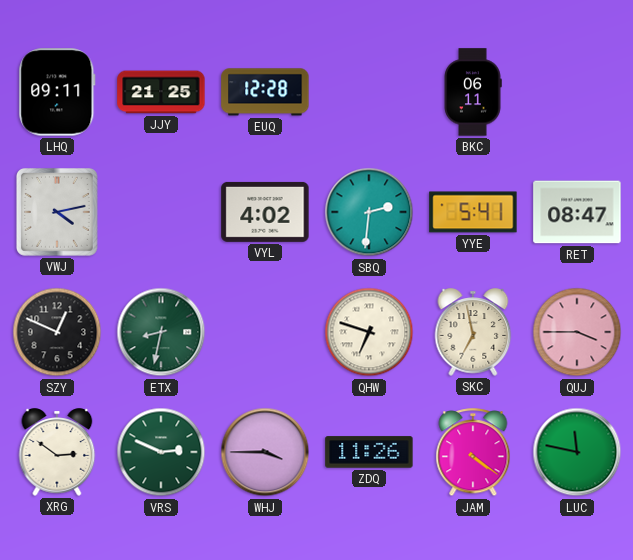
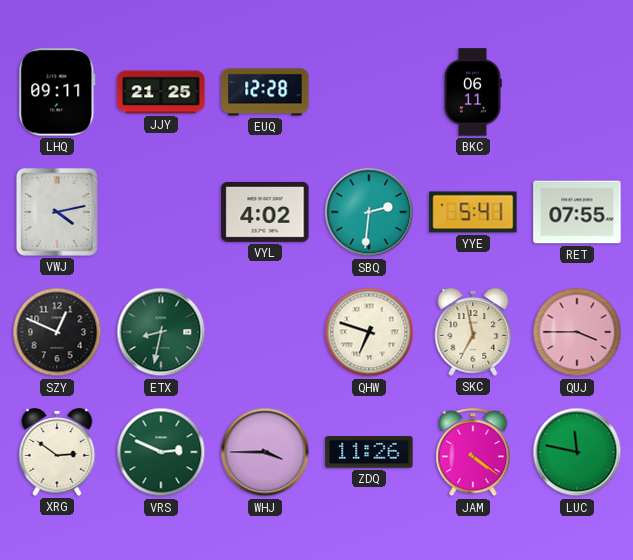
RET: 08:47 -> 07:55
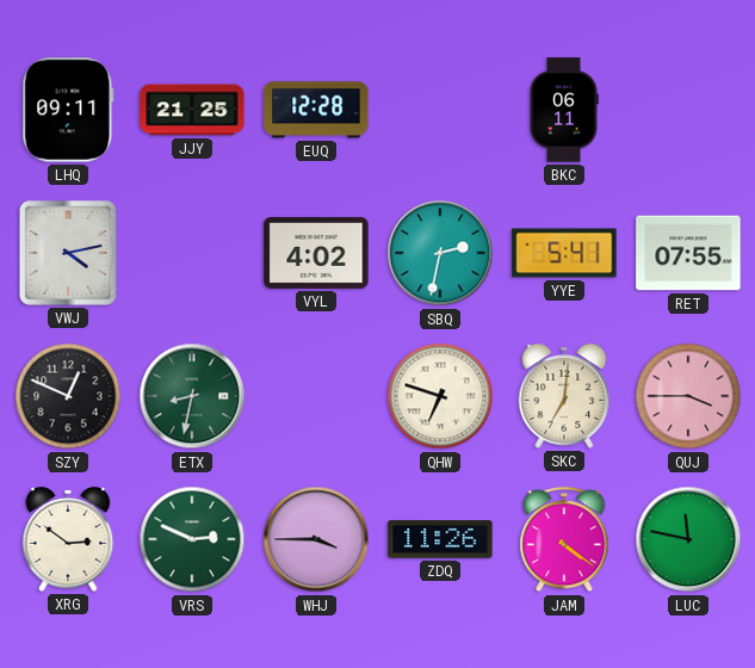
SBQ: 2:31 -> 2:32
SKC: 6:58 -> 7:01
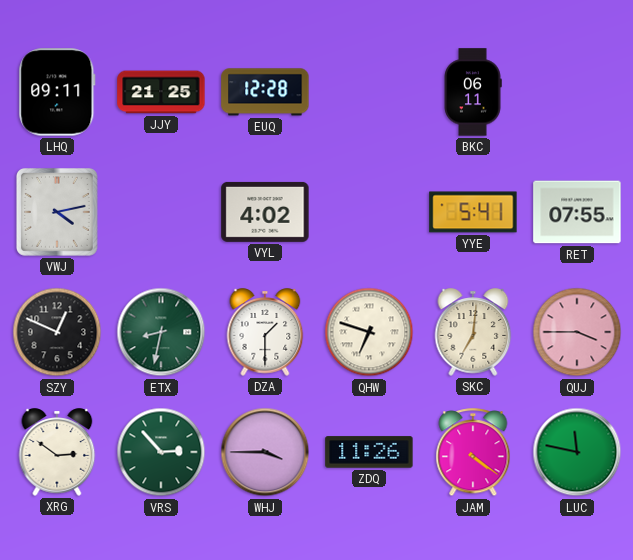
SBQ: 2:32 -> none
DZA: none -> 1:30
VRS: 2:49 -> 2:53
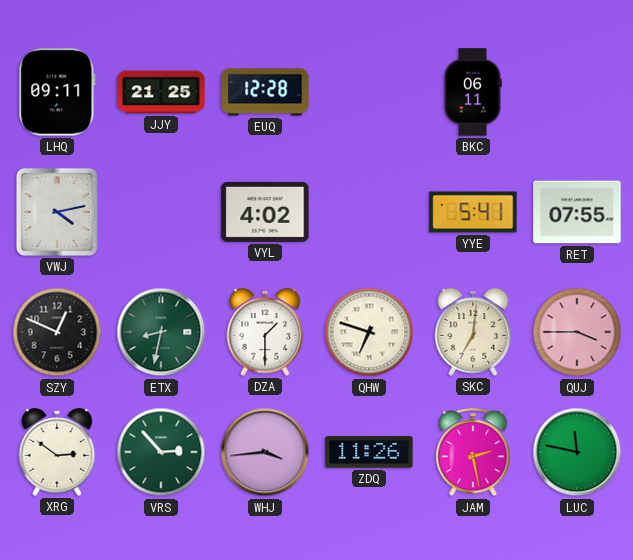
WHJ: 3:45 -> 3:44
JAM: 4:21 -> 2:28
